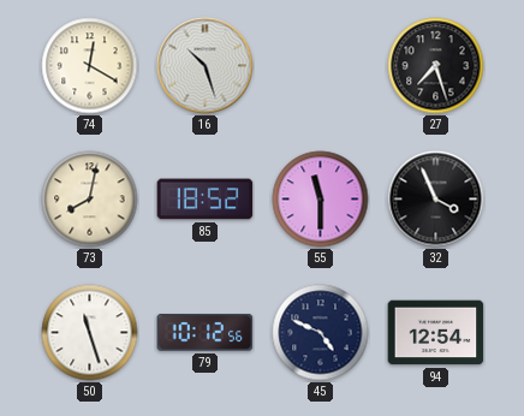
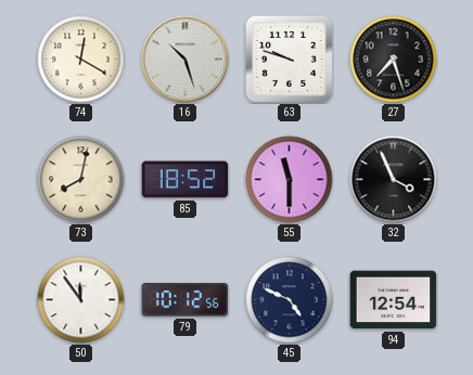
63: none -> 9:48
50: 11:27 -> 11:54
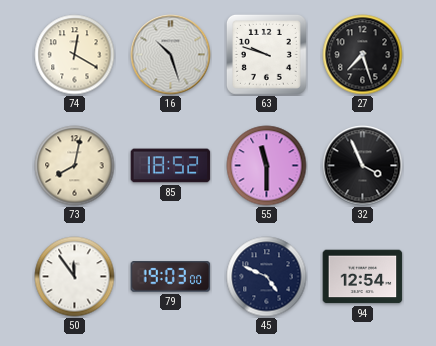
79: 10:12 -> 19:03
